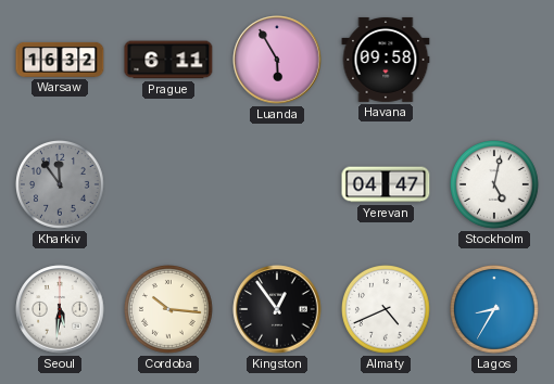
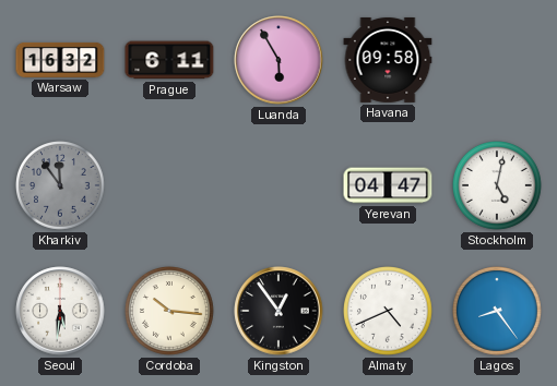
Lagos: 8:35 -> 8:24
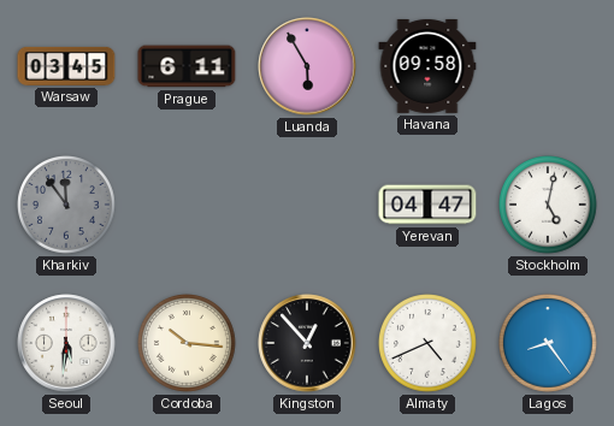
Warsaw: 16:32 -> 03:45
Kingston: 12:54 -> 12:53
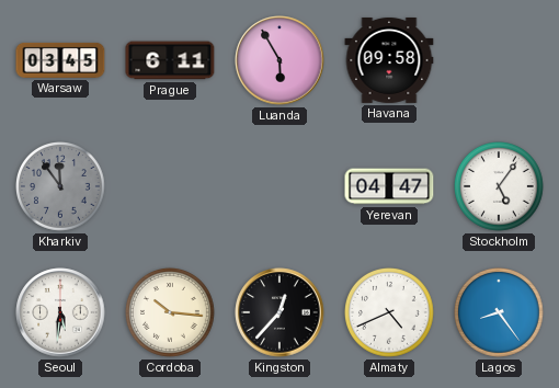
Stockholm: 5:02 -> 5:06
Kingston: 12:53 -> 12:37
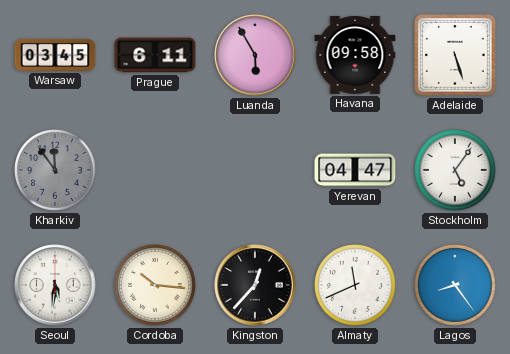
Adelaide: none -> 5:27
Almaty: 4:41 -> 11:41
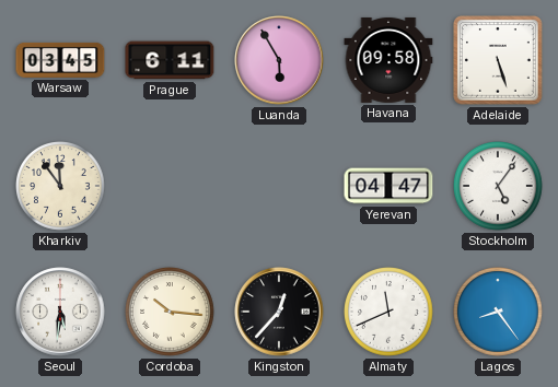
Kharkiv dial: grey -> cream
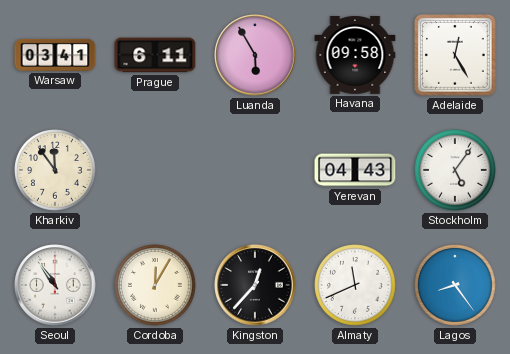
Warsaw: 03:45 -> 03:41
Adelaide: 5:27 -> 12:25
Yerevan: 04:47 -> 04:43
Seoul: 5:31 -> 10:54
Cordoba: 10:16 -> 12:05
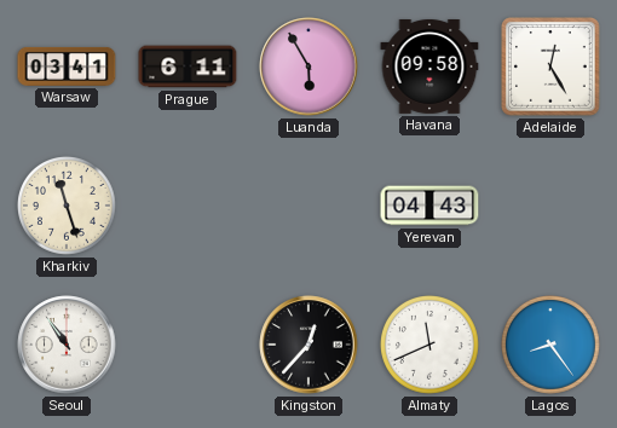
Kharkiv: 11:54 -> 11:27
Stockholm: 5:06 -> none
Cordoba: 12:05 -> none
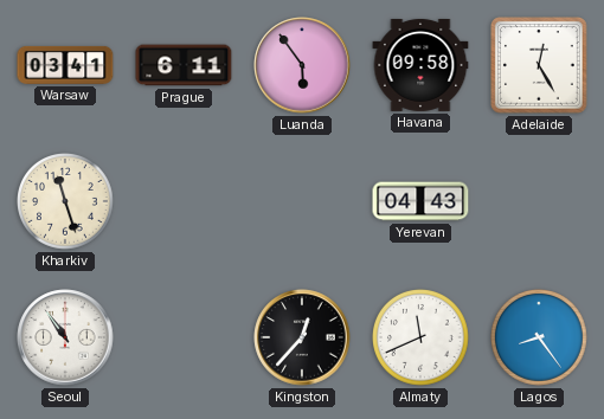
Luanda: 5:55 -> 5:54
